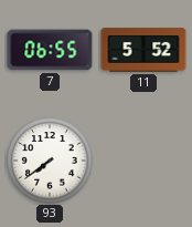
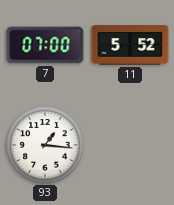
7: 06:55 -> 07:00
93: 7:39 -> 1:16
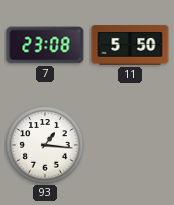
7: 07:00 -> 23:08
11: 5:52 -> 5:50
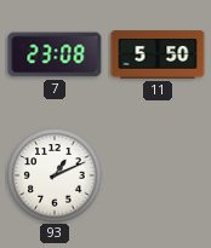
93: 1:16 -> 1:11
